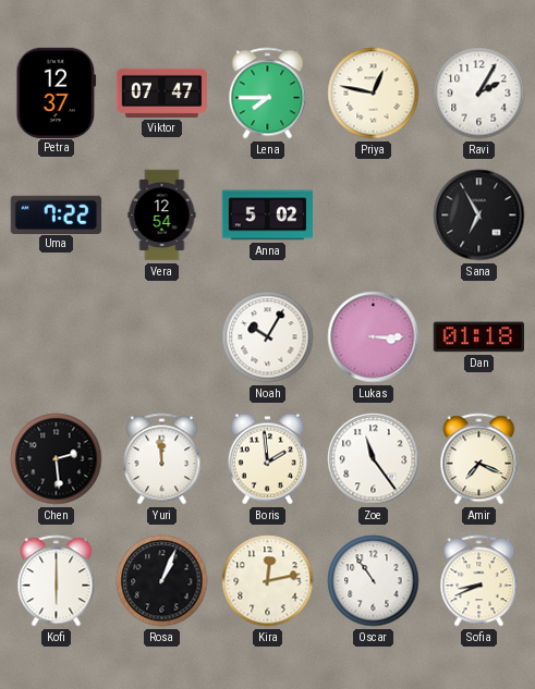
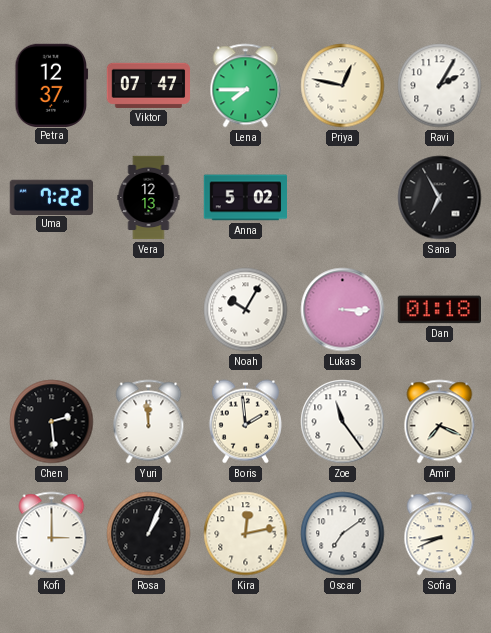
Vera: 12:54 -> 12:13
Kofi: 6:00 -> 3:00
Oscar: 10:54 -> 7:09
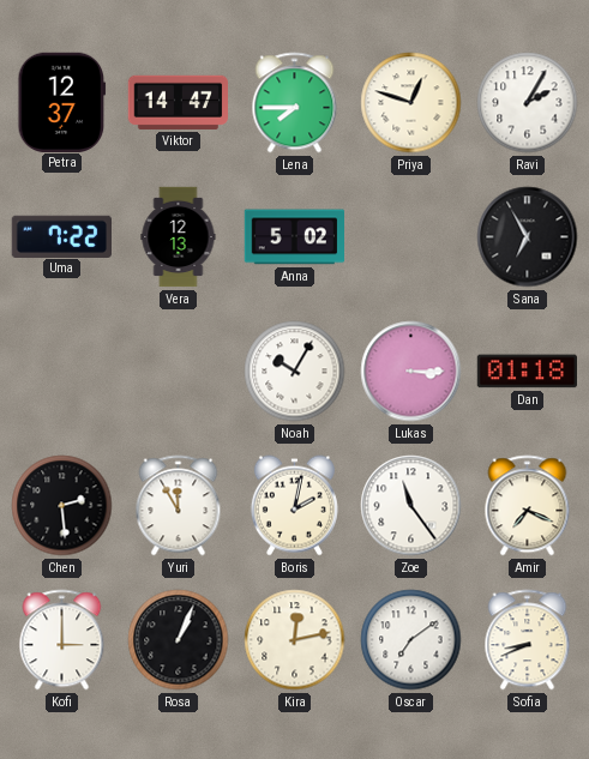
Viktor: 07:47 -> 14:47
Priya: 12:47 -> 12:48
Yuri: 11:59 -> 11:55
Boris: 1:59 -> 2:02
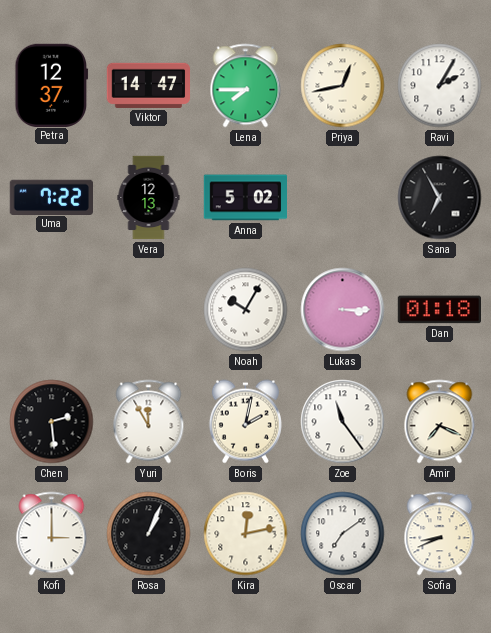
Priya: 12:48 -> 12:43
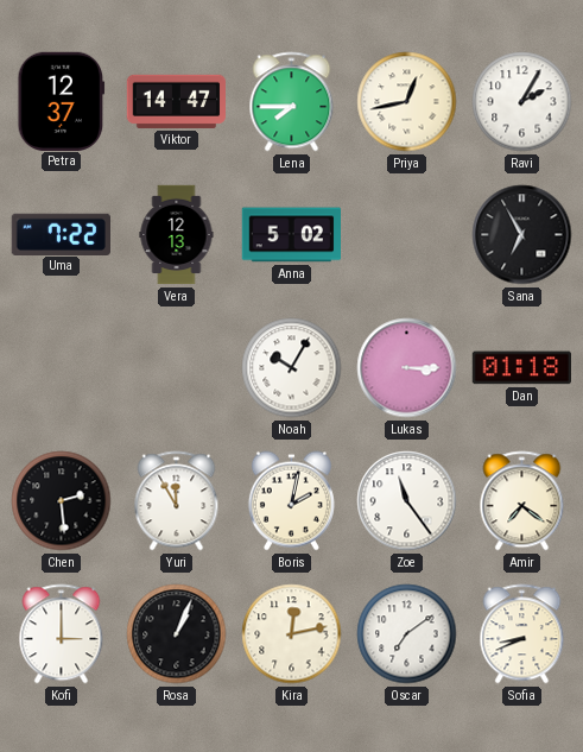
Amir: 7:19 -> 7:21
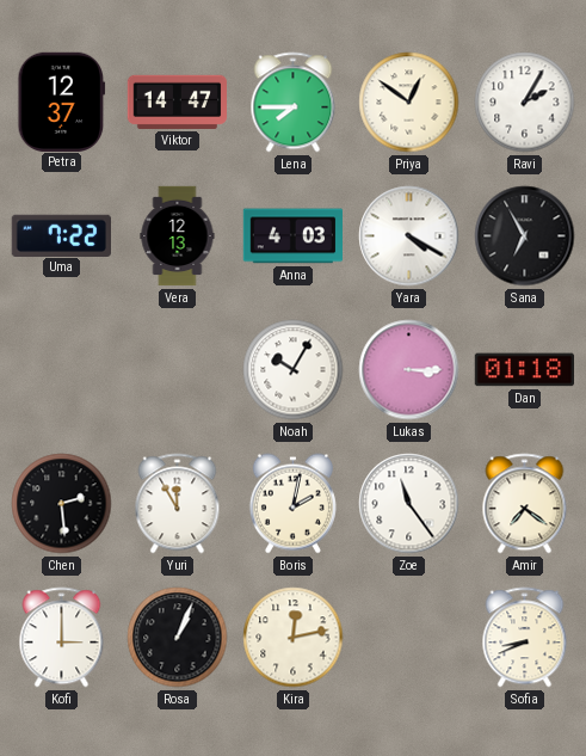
Priya: 12:43 -> 12:51
Anna: 5:02 -> 4:03
Yara: none -> 4:20
Oscar: 7:09 -> none
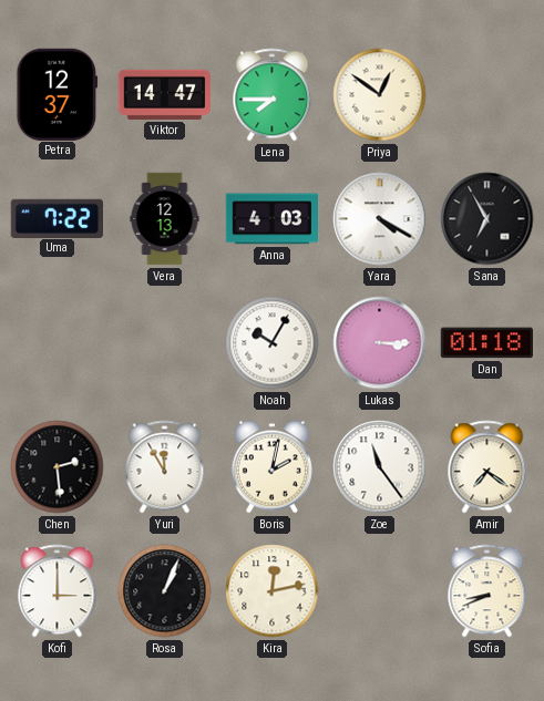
Ravi: 2:05 -> none
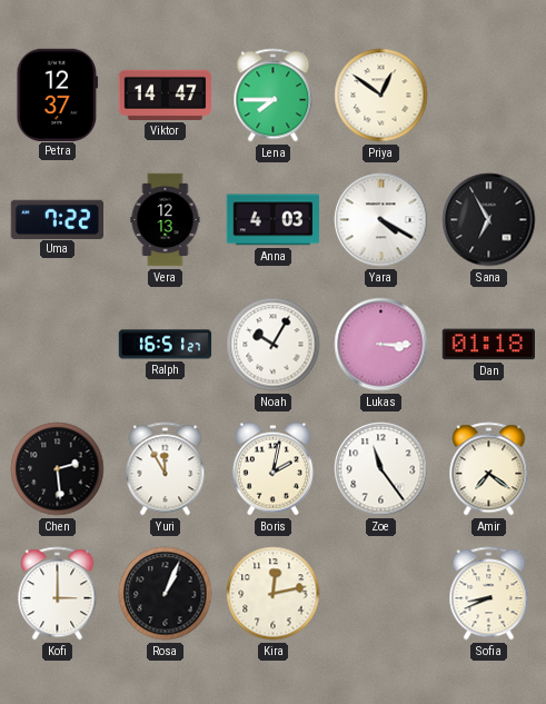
Ralph: none -> 16:51
